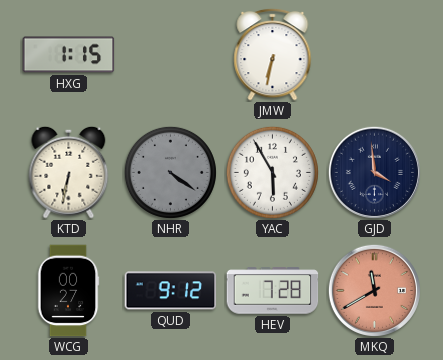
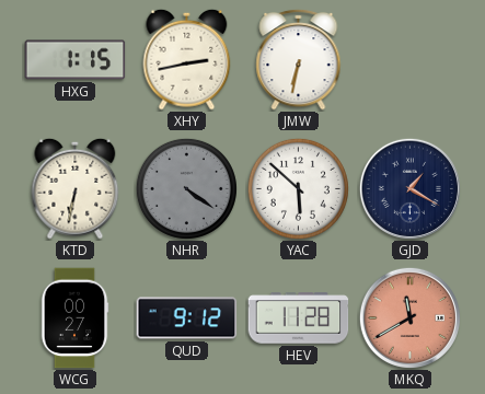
XHY: none -> 2:43
YAC: 5:55 -> 5:52
GJD: 3:59 -> 1:20
HEV: 7:28 -> 11:28
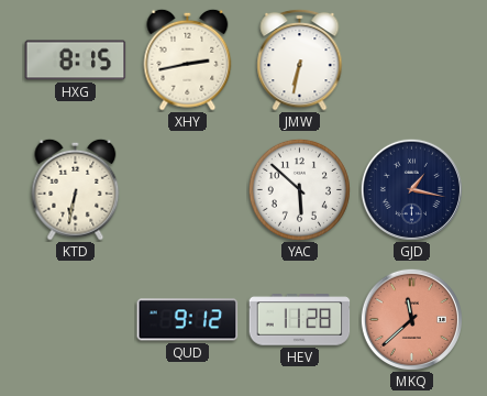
HXG: 1:15 -> 8:15
NHR: 4:21 -> none
GJD: 1:20 -> 1:17
WCG: 00:27 -> none
MKQ: 11:40 -> 11:38
